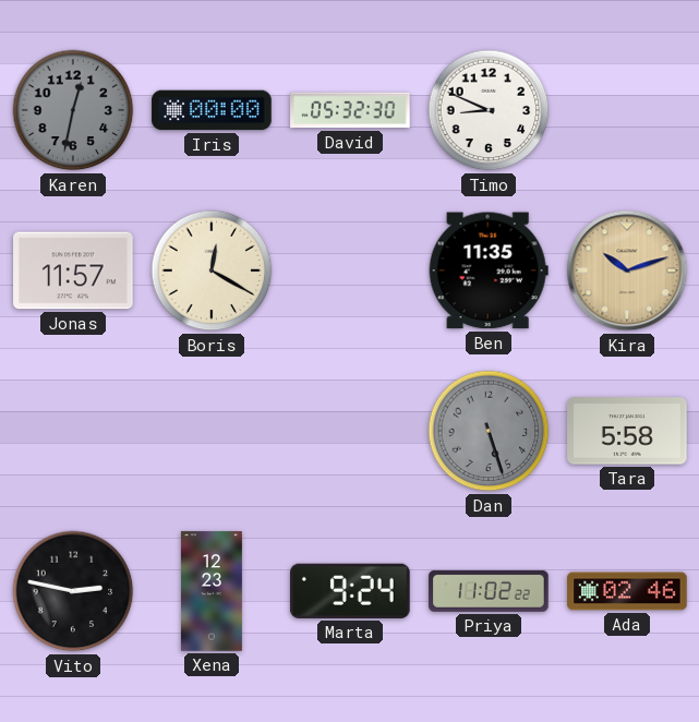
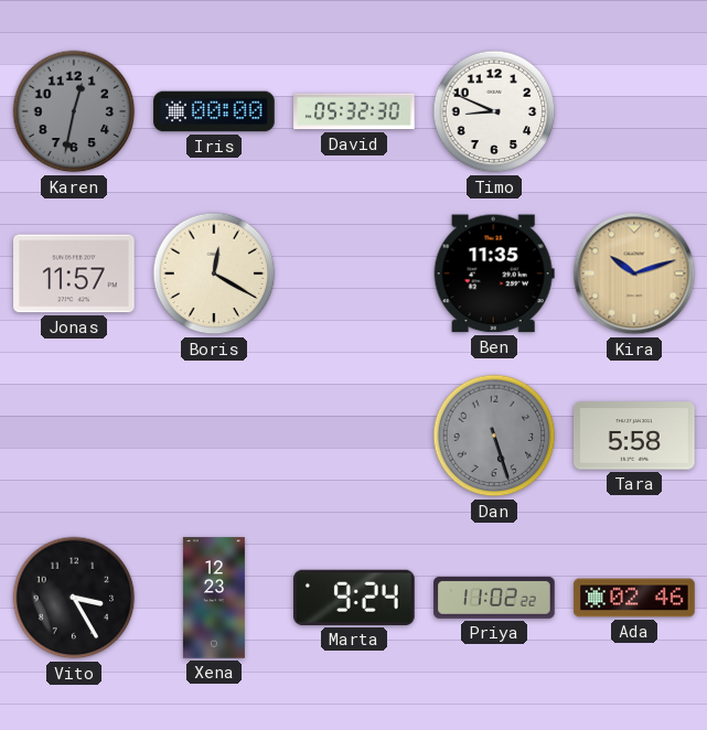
Vito: 2:47 -> 3:25
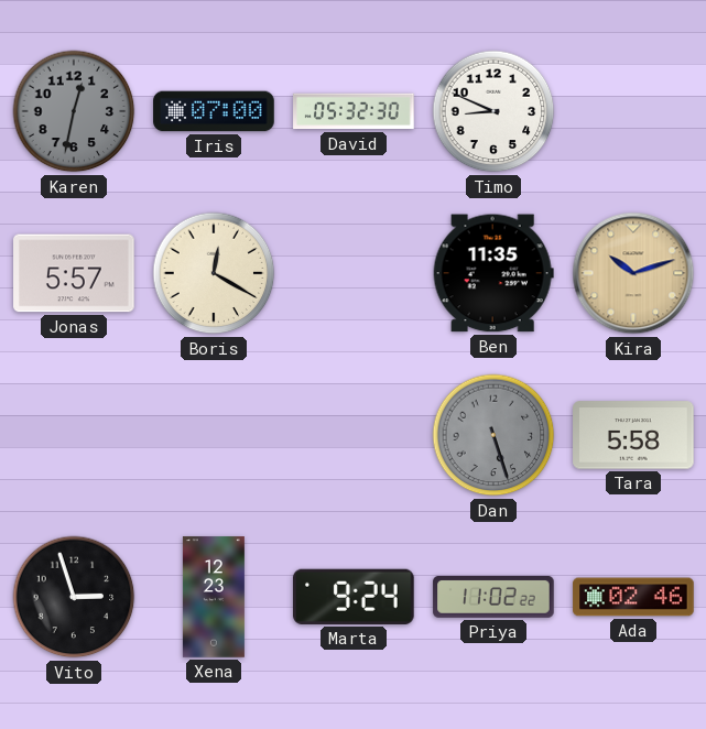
Iris: 00:00 -> 07:00
Jonas: 11:57 -> 5:57
Vito: 3:25 -> 2:57
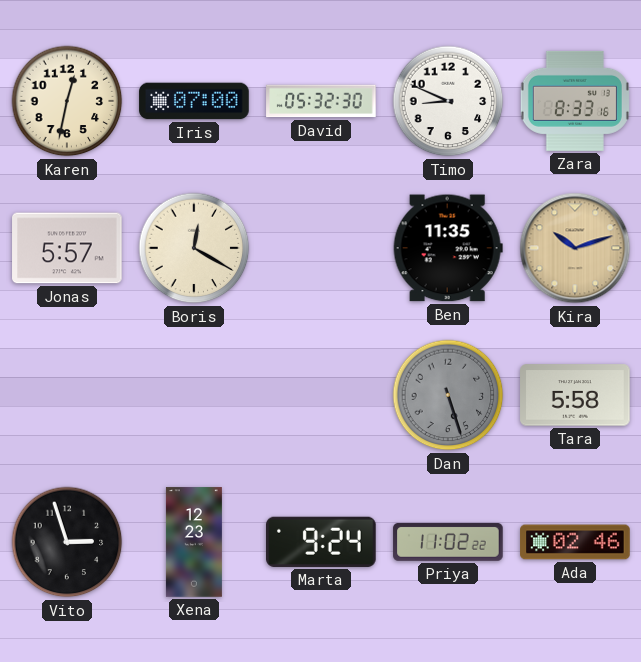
Karen dial: grey -> cream
Zara: none -> 8:33
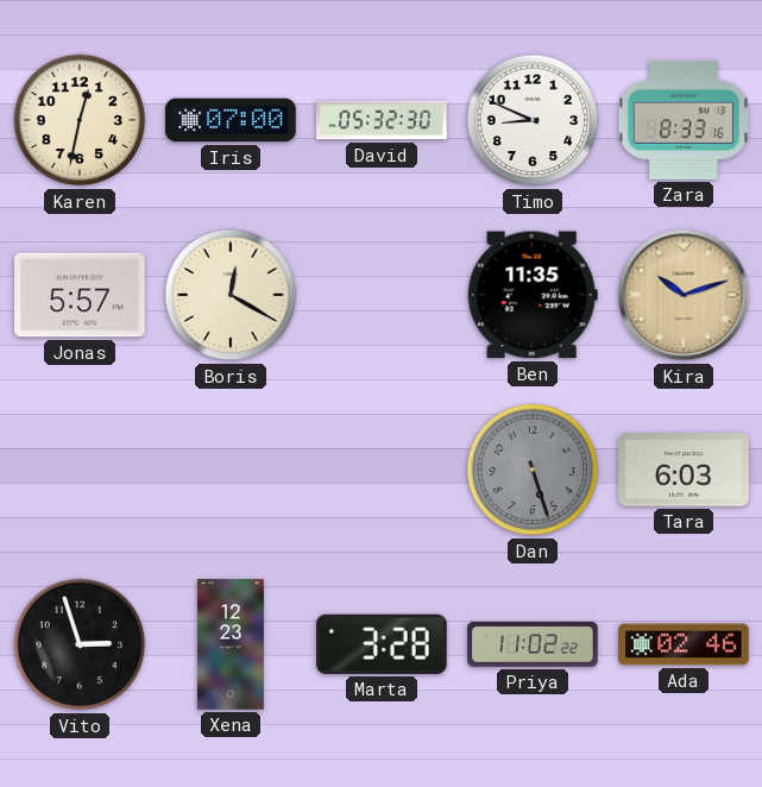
Tara: 5:58 -> 6:03
Marta: 9:24 -> 3:28
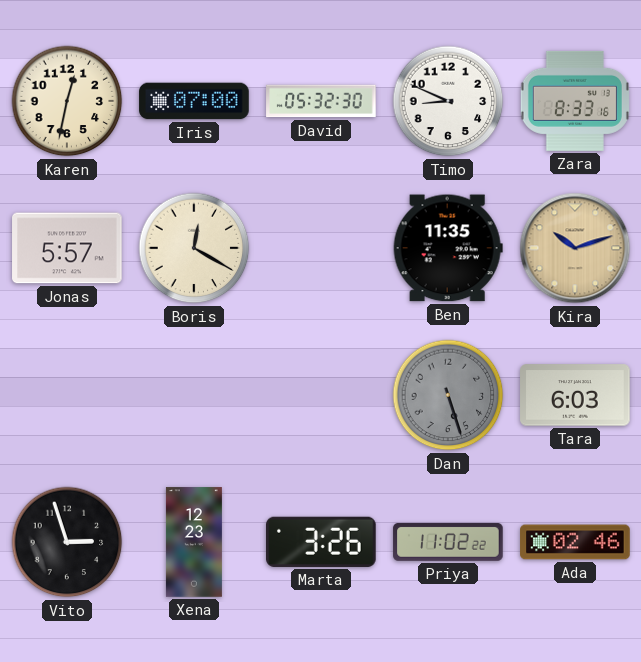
Marta: 3:28 -> 3:26
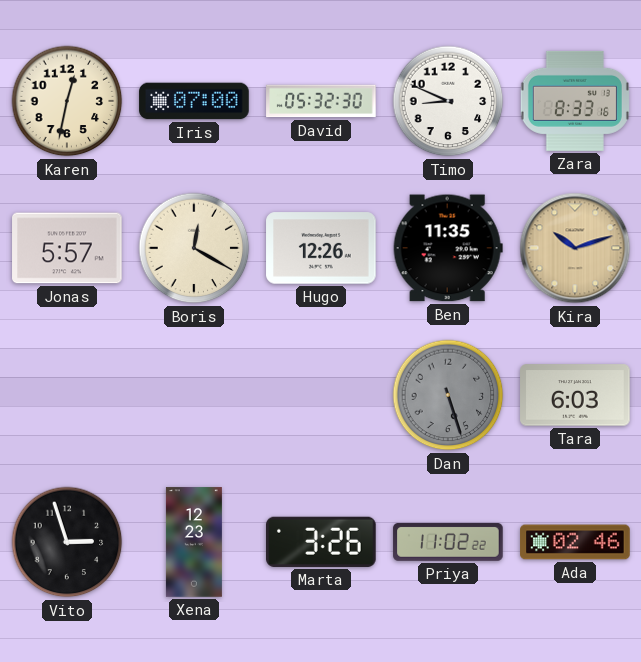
Hugo: none -> 12:26
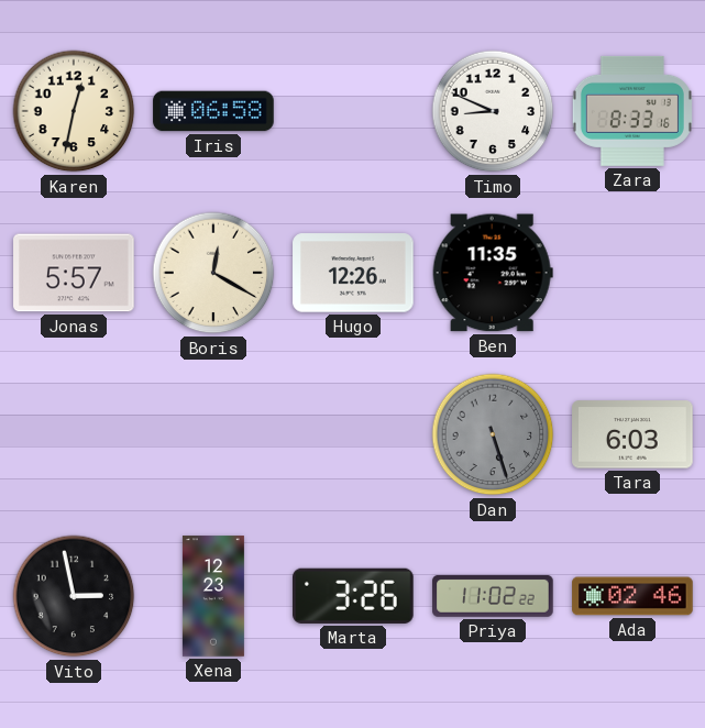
Iris: 07:00 -> 06:58
David: 05:32 -> none
Kira: 10:12 -> none
Vito: 2:57 -> 2:58
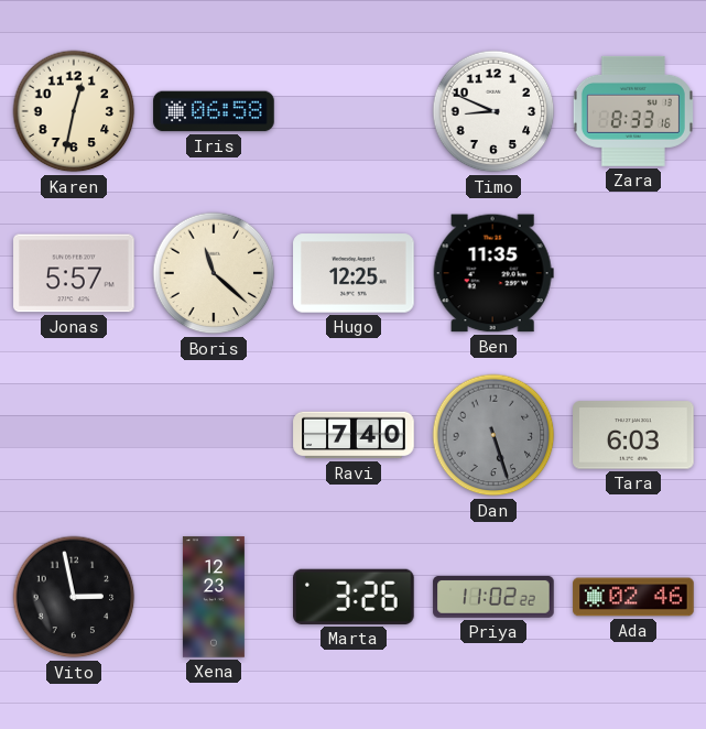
Boris: 12:20 -> 11:22
Hugo: 12:26 -> 12:25
Ravi: none -> 7:40
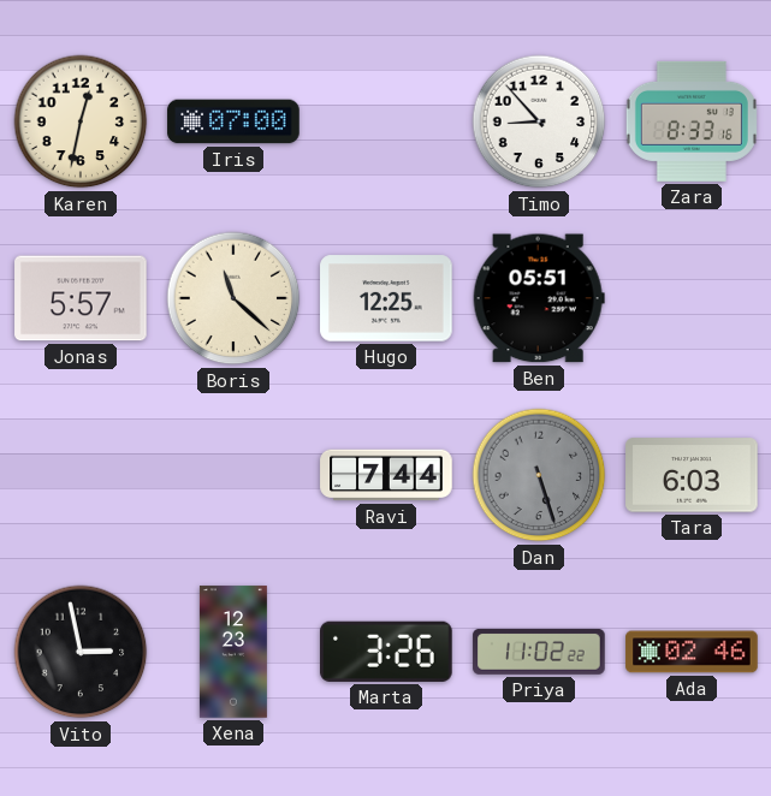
Iris: 06:58 -> 07:00
Timo: 8:49 -> 8:53
Ben: 11:35 -> 05:51
Ravi: 7:40 -> 7:44
